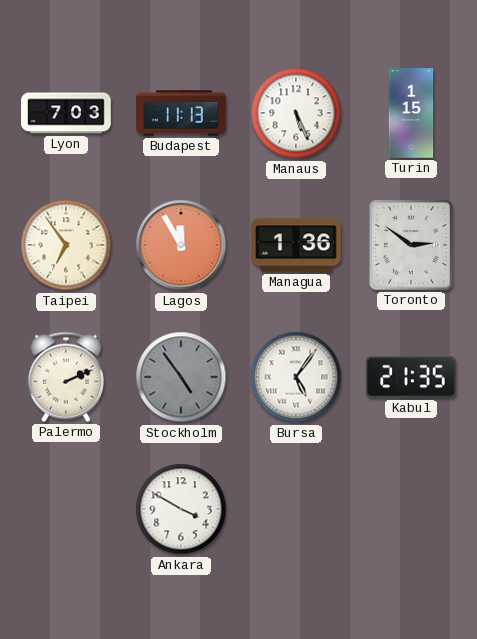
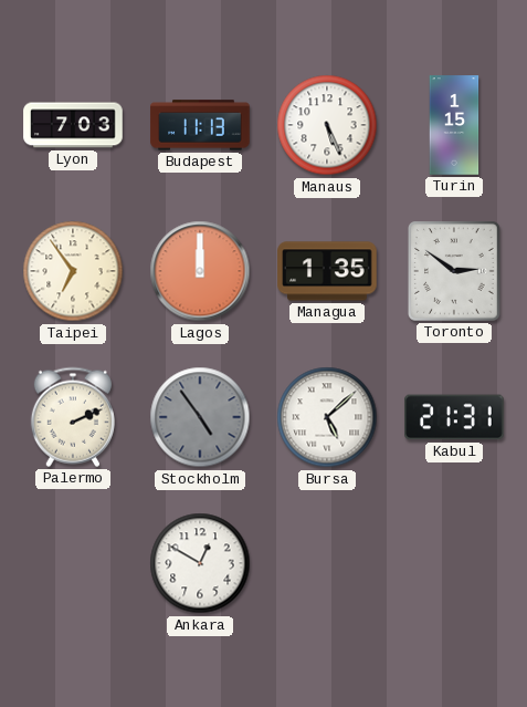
Lagos: 11:55 -> 12:00
Managua: 1:36 -> 1:35
Bursa: 5:06 -> 5:08
Kabul: 21:35 -> 21:31
Ankara: 3:50 -> 12:50
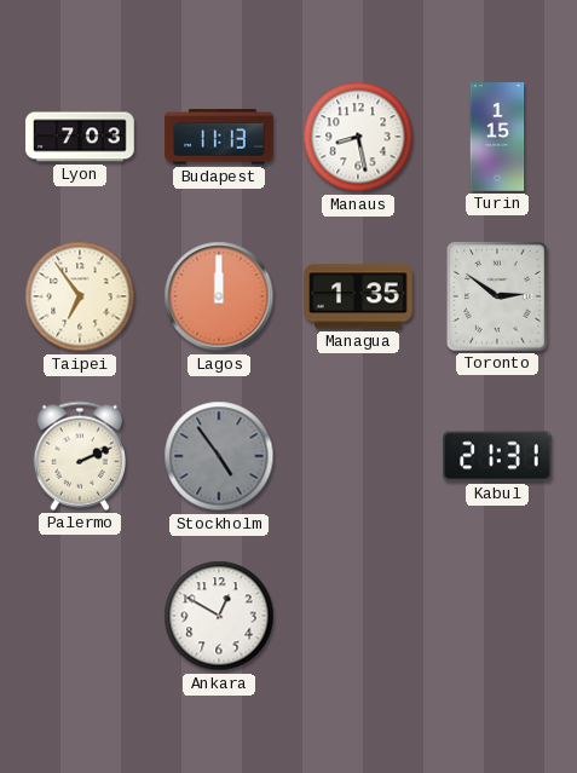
Manaus: 5:26 -> 8:28
Bursa: 5:08 -> none
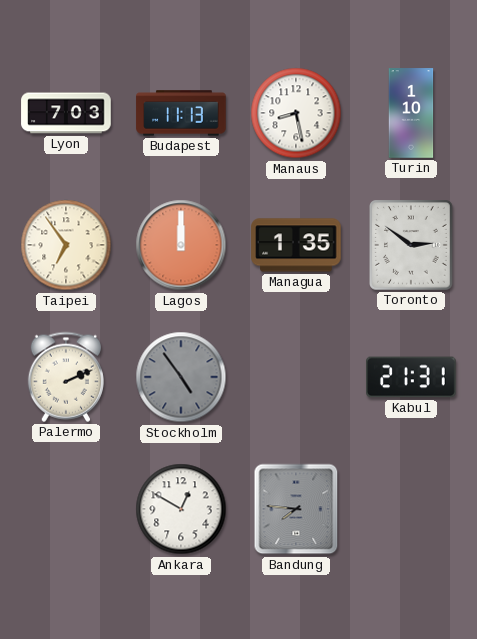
Turin: 1:15 -> 1:10
Bandung: none -> 7:46
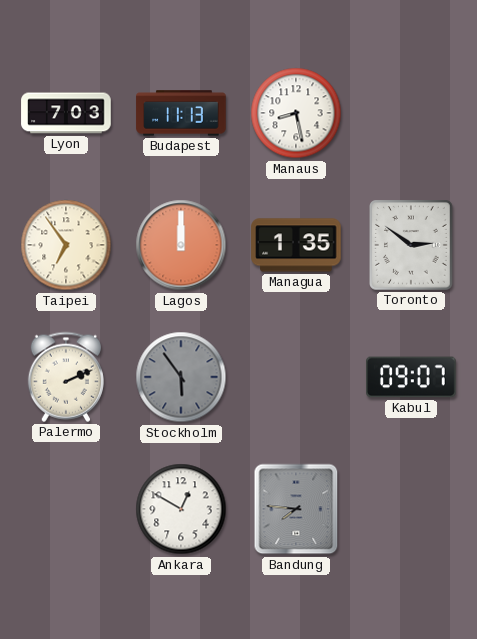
Turin: 1:10 -> none
Stockholm: 4:54 -> 5:54
Kabul: 21:31 -> 09:07
